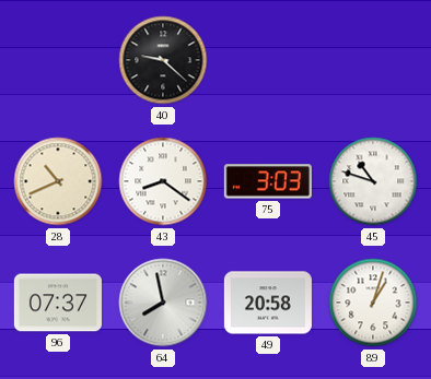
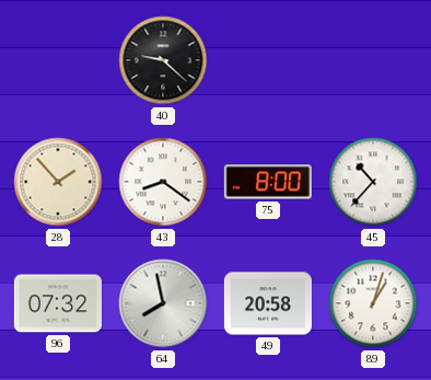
28: 10:41 -> 1:53
75: 3:03 -> 8:00
45: 10:48 -> 10:37
96: 07:37 -> 07:32
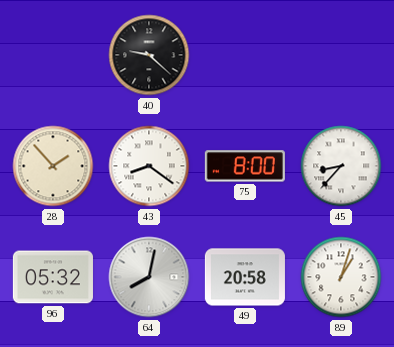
45: 10:37 -> 8:37
96: 07:32 -> 05:32
64: 7:58 -> 8:02
